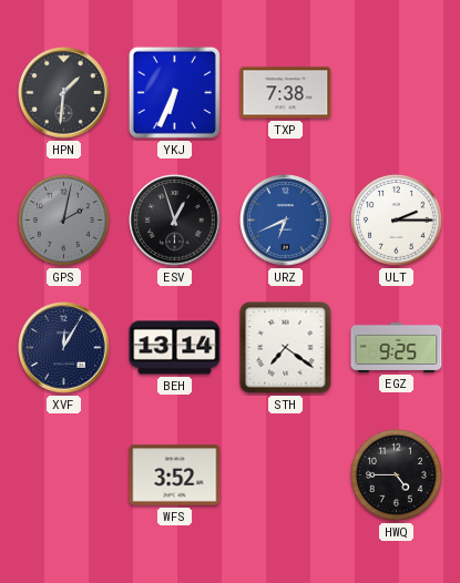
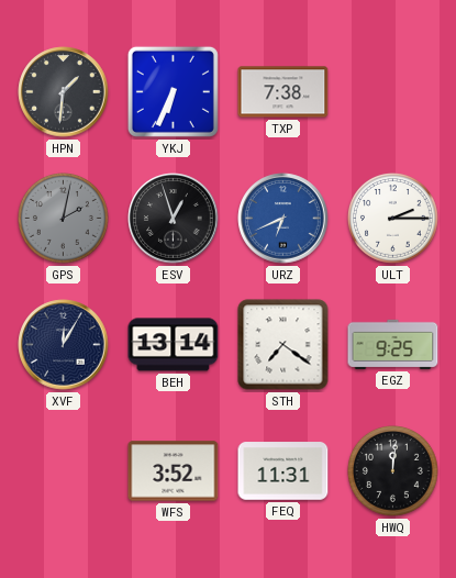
FEQ: none -> 11:31
HWQ: 4:45 -> 12:01
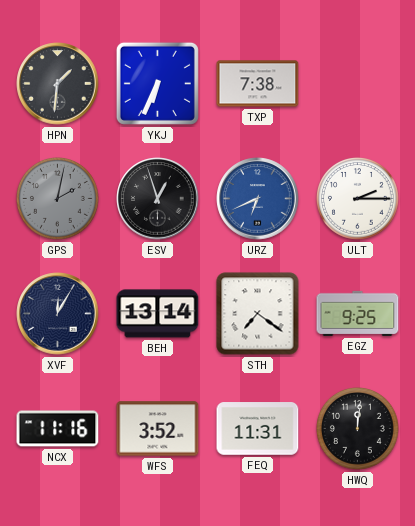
NCX: none -> 11:16
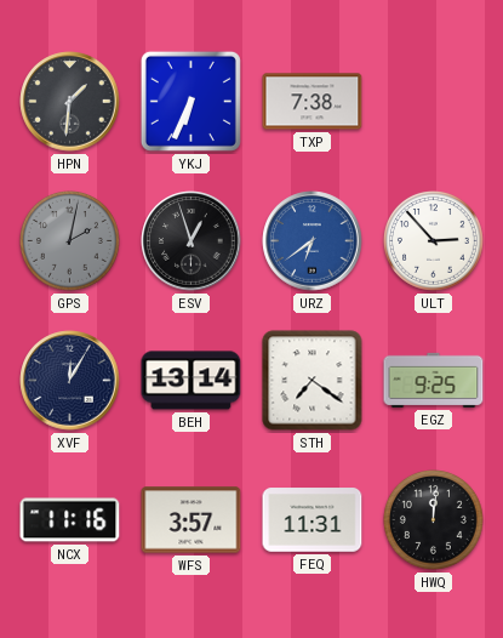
URZ: 6:41 -> 6:39
ULT: 2:15 -> 2:53
WFS: 3:52 -> 3:57
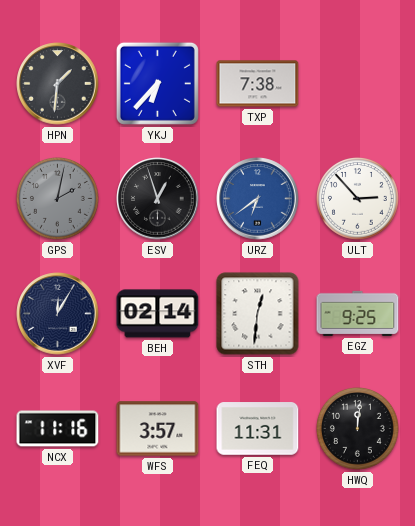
YKJ: 6:34 -> 6:37
BEH: 13:14 -> 02:14
STH: 7:21 -> 12:31
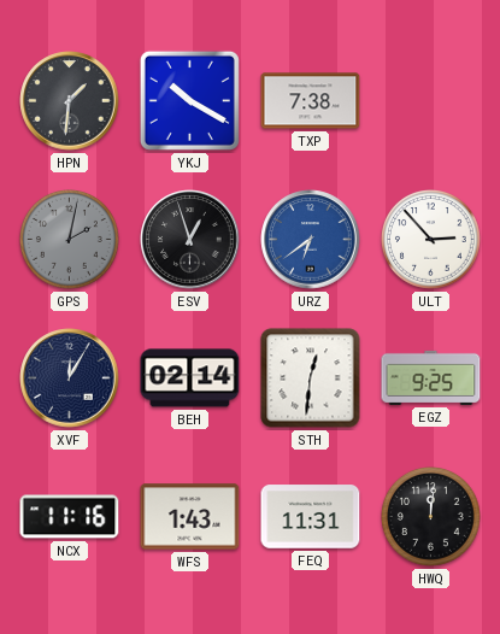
YKJ: 6:37 -> 10:20
WFS: 3:57 -> 1:43
